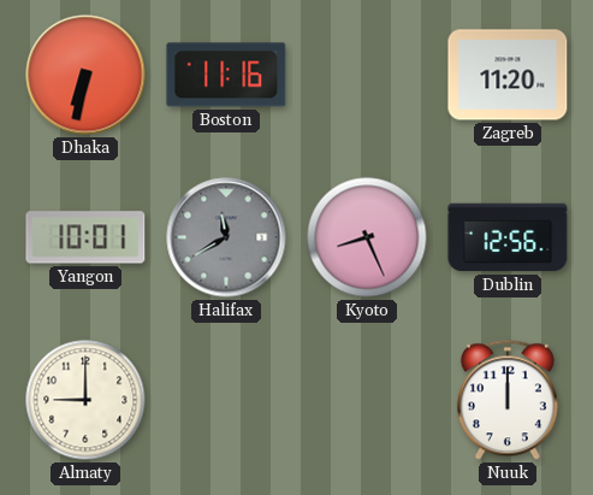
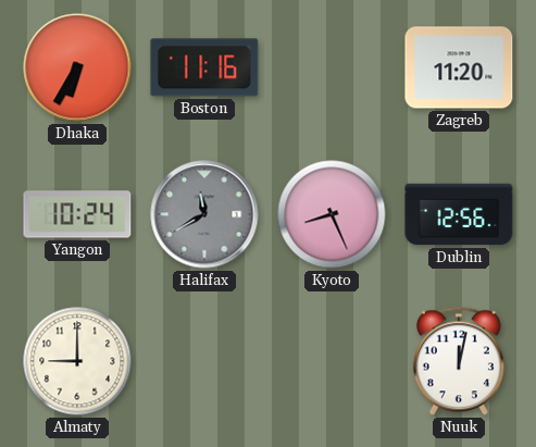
Dhaka: 6:32 -> 6:35
Yangon: 10:01 -> 10:24
Nuuk: 12:00 -> 12:02
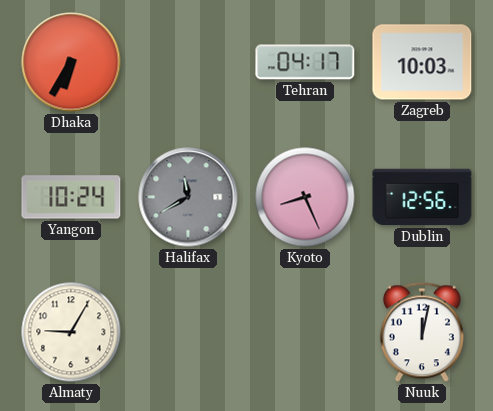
Boston: 11:16 -> none
Tehran: none -> 04:17
Zagreb: 11:20 -> 10:03
Almaty: 9:00 -> 9:05
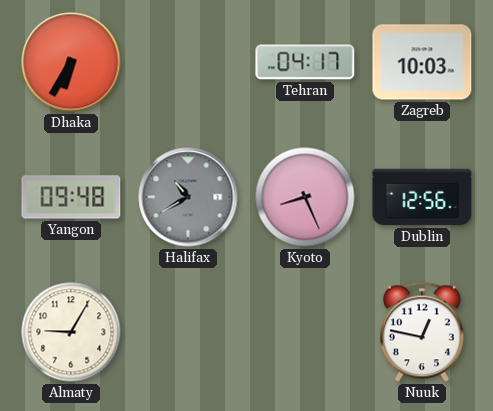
Yangon: 10:24 -> 09:48
Halifax: 11:40 -> 10:40
Nuuk: 12:02 -> 12:47
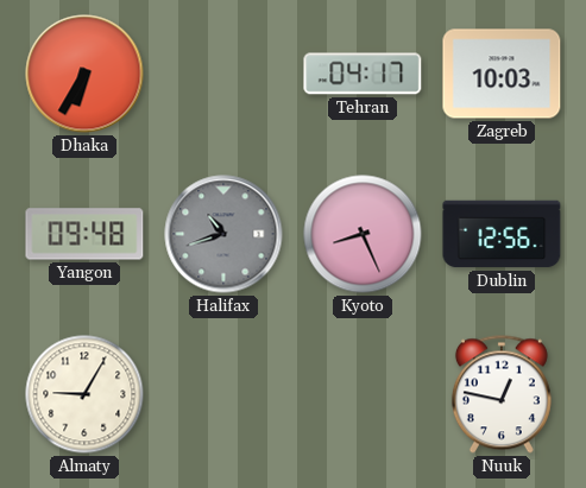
Halifax: 10:40 -> 10:42
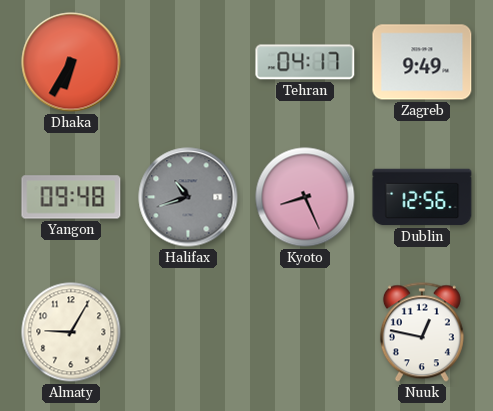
Zagreb: 10:03 -> 9:49
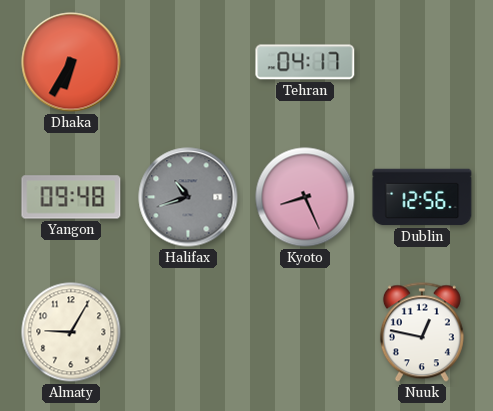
Zagreb: 9:49 -> none
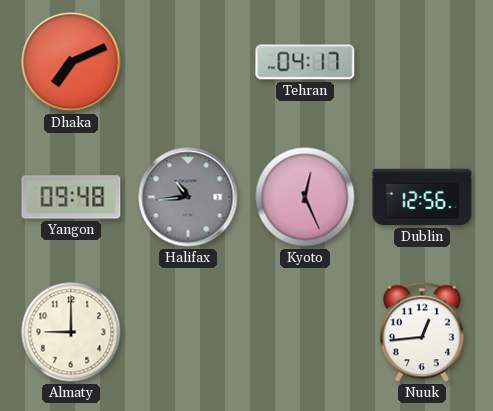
Dhaka: 6:35 -> 7:11
Halifax: 10:42 -> 10:44
Kyoto: 8:26 -> 12:26
Almaty: 9:05 -> 9:00
Nuuk: 12:47 -> 12:44
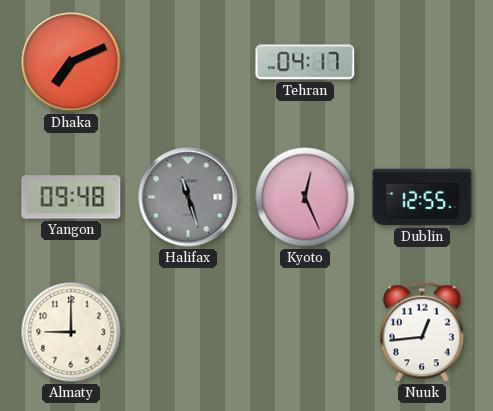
Halifax: 10:44 -> 11:27
Dublin: 12:56 -> 12:55
